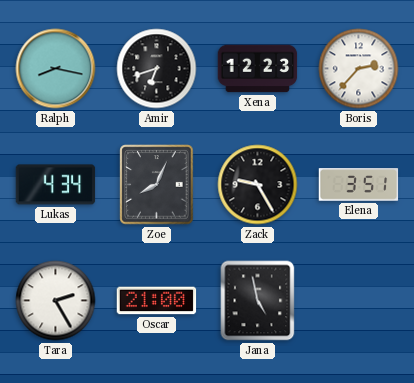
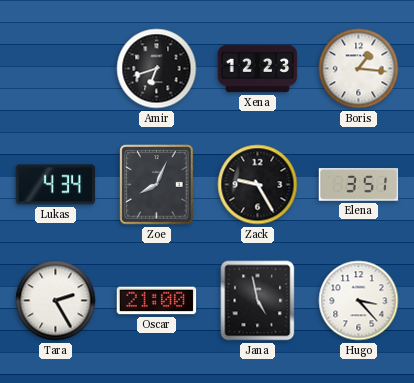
Ralph: 8:17 -> none
Boris: 2:37 -> 1:16
Hugo: none -> 3:23
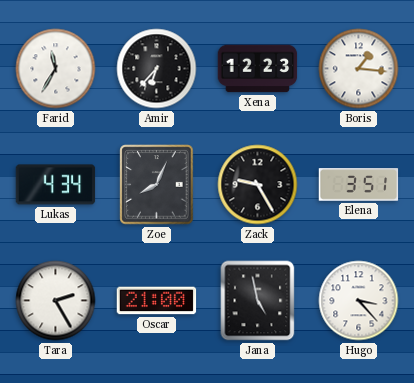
Farid: none -> 11:35
Amir: 6:42 -> 6:37
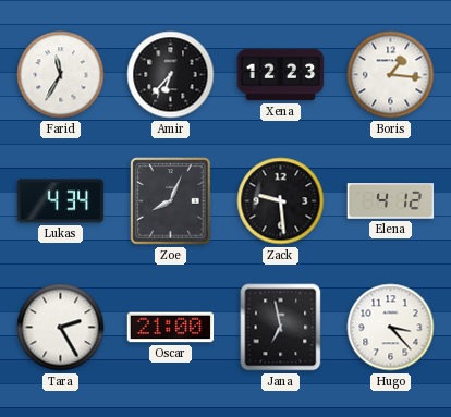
Zack: 9:25 -> 9:29
Elena: 3:51 -> 4:12
Jana: 4:58 -> 6:58
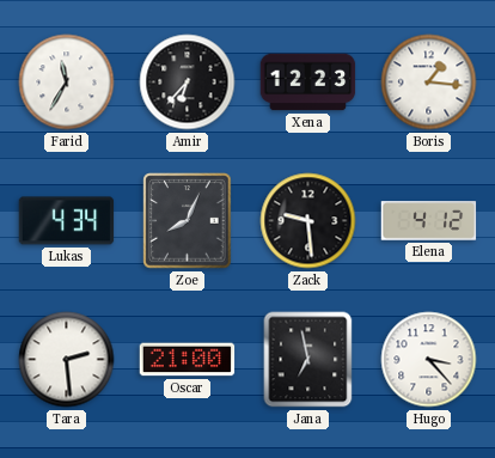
Tara: 2:25 -> 2:29
